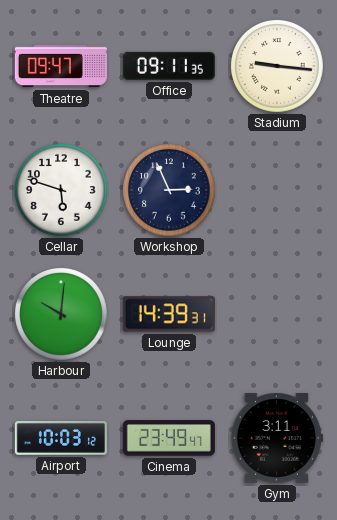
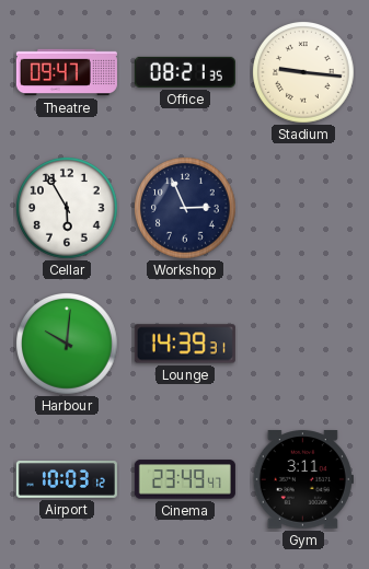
Office: 09:11 -> 08:21
Cellar: 5:48 -> 5:55
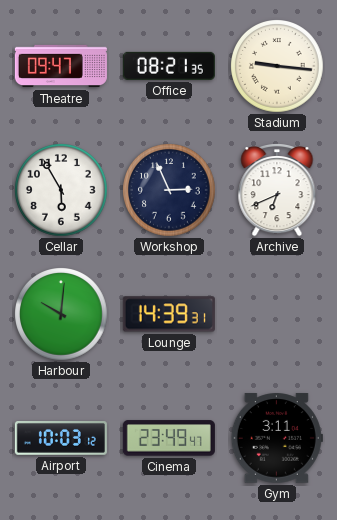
Archive: none -> 6:41
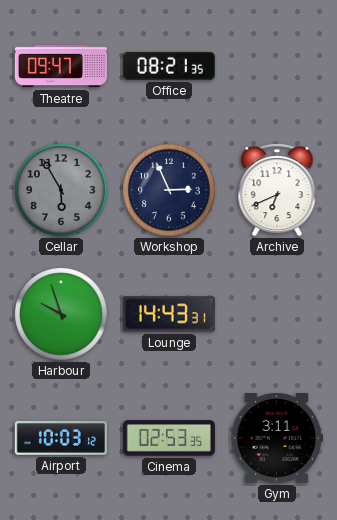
Stadium: 9:16 -> none
Cellar dial: white -> grey
Harbour: 10:01 -> 9:57
Lounge: 14:39 -> 14:43
Cinema: 23:49 -> 02:53
